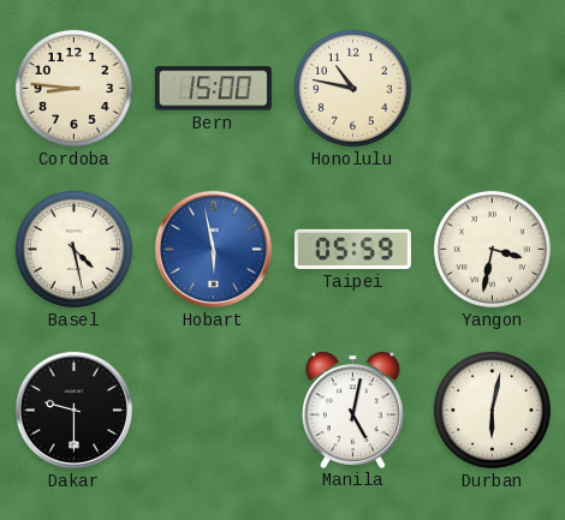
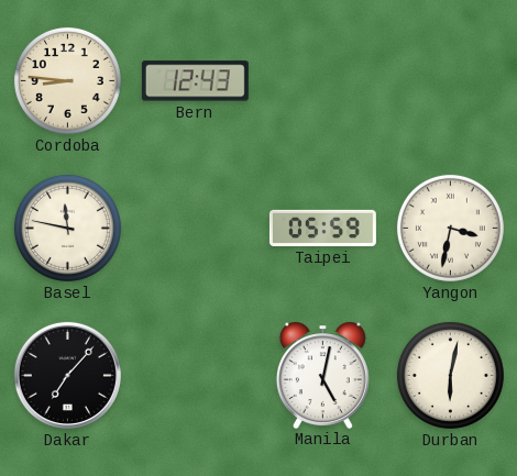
Bern: 15:00 -> 12:43
Honolulu: 10:47 -> none
Basel: 4:28 -> 11:47
Hobart: 5:58 -> none
Dakar: 9:30 -> 7:07
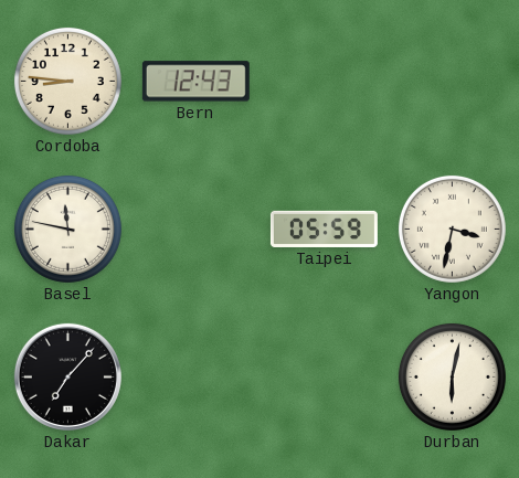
Manila: 5:02 -> none
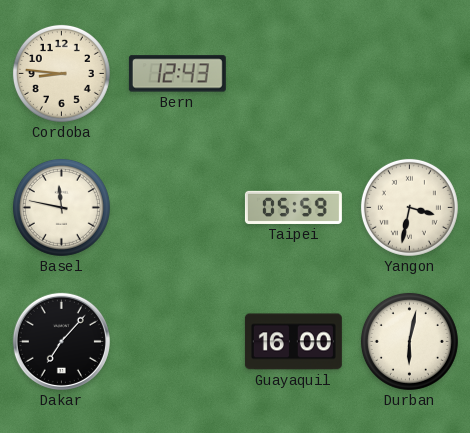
Guayaquil: none -> 16:00
